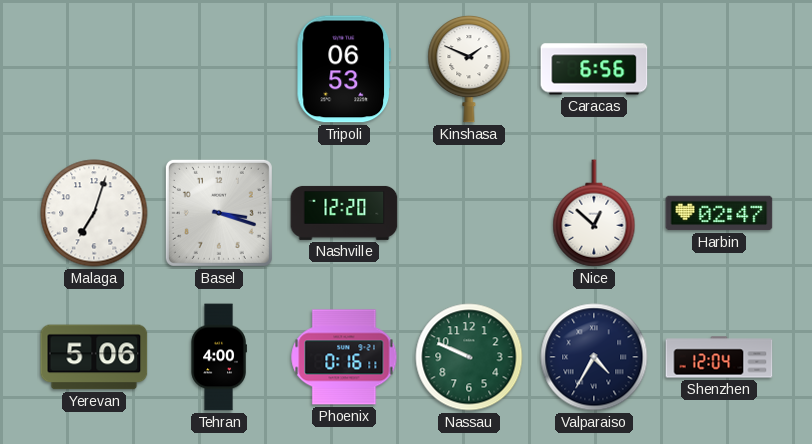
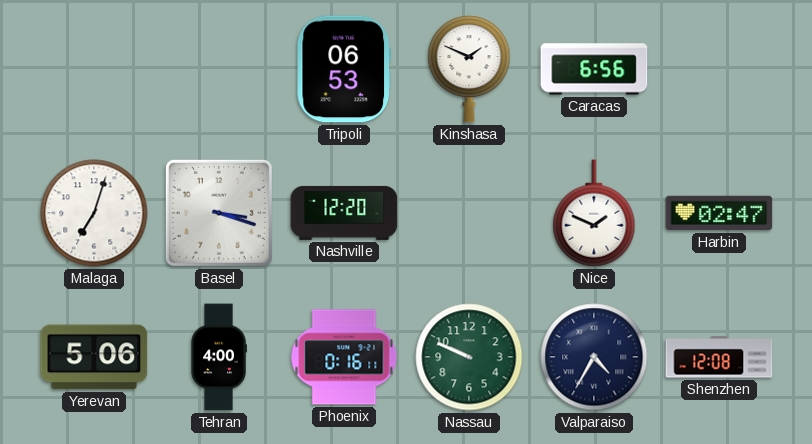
Nice: 12:52 -> 1:49
Shenzhen: 12:04 -> 12:08
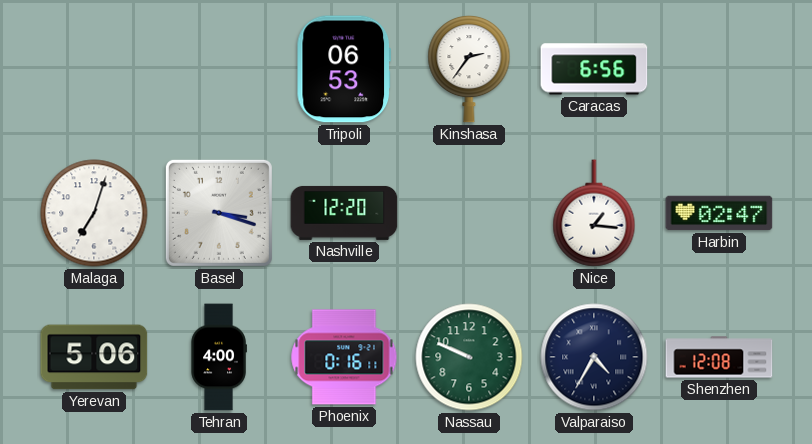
Kinshasa: 1:49 -> 2:36
Nice: 1:49 -> 1:16
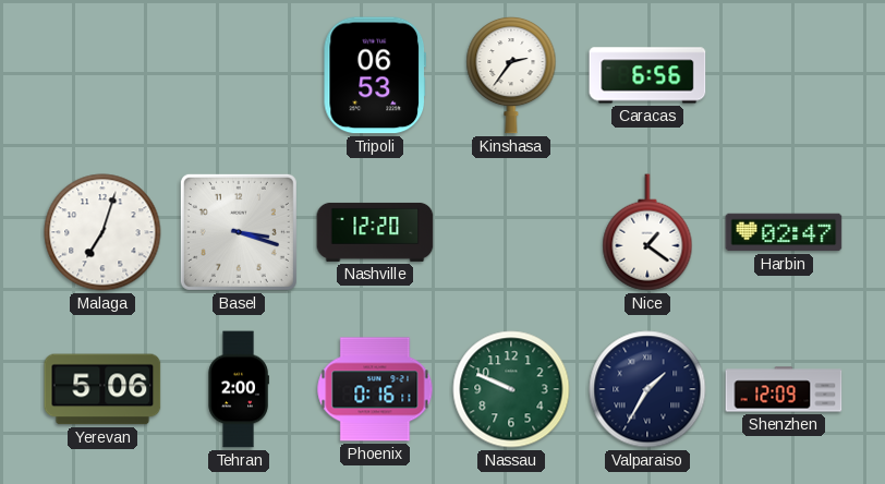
Nice: 1:16 -> 1:21
Tehran: 4:00 -> 2:00
Valparaiso: 4:35 -> 1:35
Shenzhen: 12:08 -> 12:09
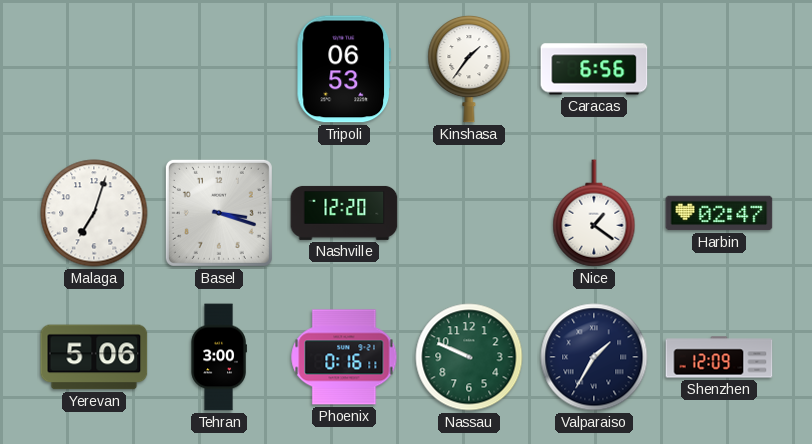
Kinshasa: 2:36 -> 1:36
Tehran: 2:00 -> 3:00
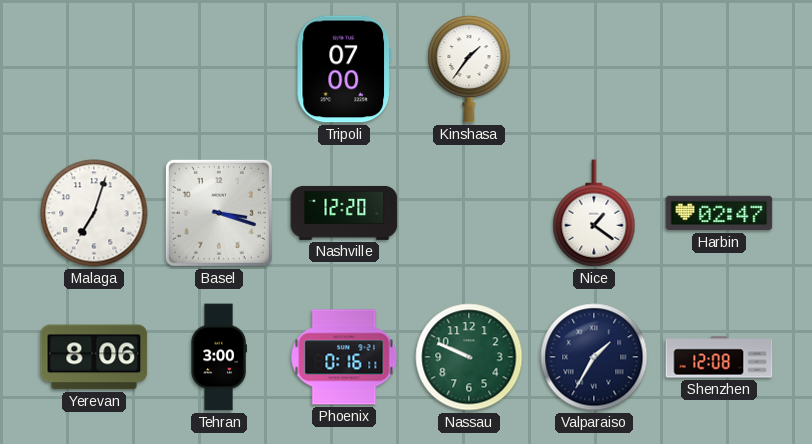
Tripoli: 06:53 -> 07:00
Caracas: 6:56 -> none
Yerevan: 5:06 -> 8:06
Shenzhen: 12:09 -> 12:08
